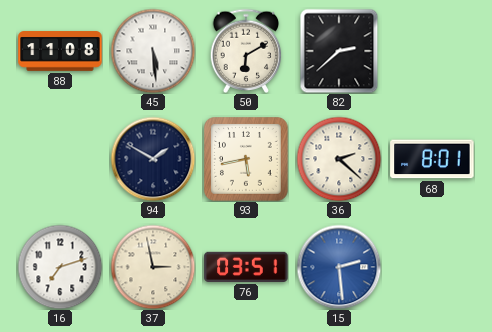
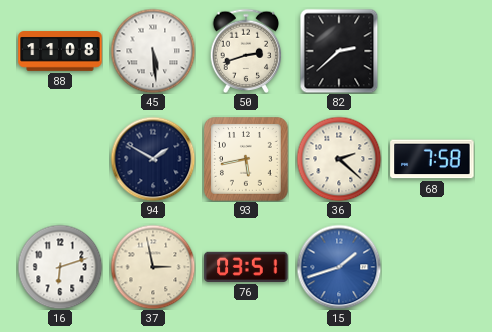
50: 6:10 -> 2:42
68: 8:01 -> 7:58
16: 7:12 -> 6:12
15: 2:29 -> 1:42
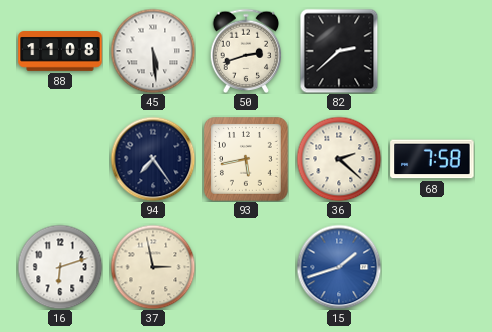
94: 1:50 -> 7:24
76: 03:51 -> none
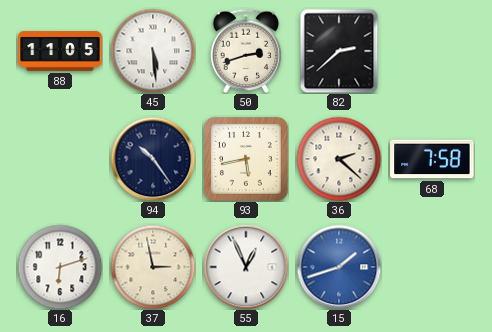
88: 11:08 -> 11:05
94: 7:24 -> 10:24
55: none -> 12:56
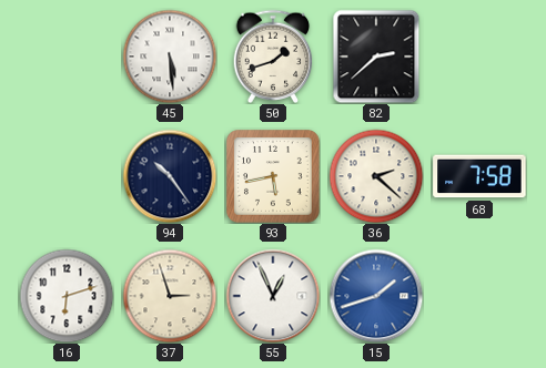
88: 11:05 -> none
50: 2:42 -> 1:42
37: 2:58 -> 2:57
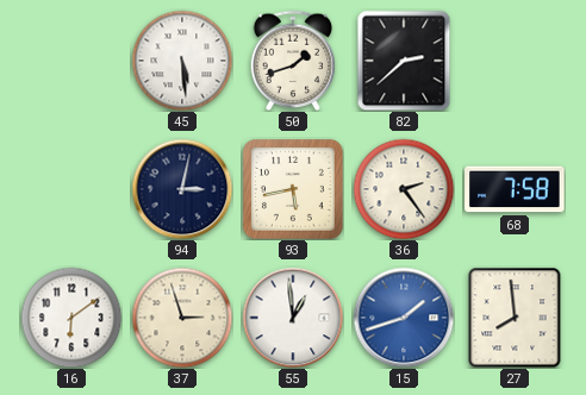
94: 10:24 -> 3:02
36: 2:22 -> 2:24
16: 6:12 -> 6:09
55: 12:56 -> 12:59
27: none -> 7:59
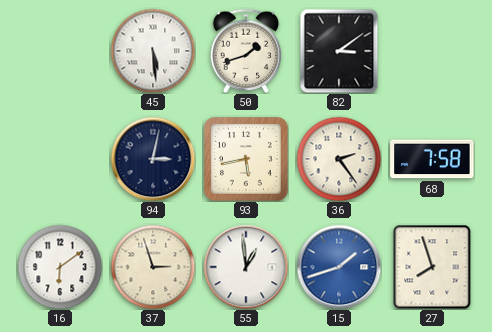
82: 2:38 -> 3:09
27: 7:59 -> 7:57
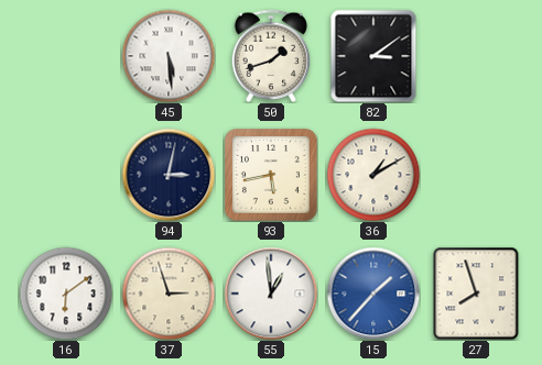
36: 2:24 -> 1:10
68: 7:58 -> none
15: 1:42 -> 1:37
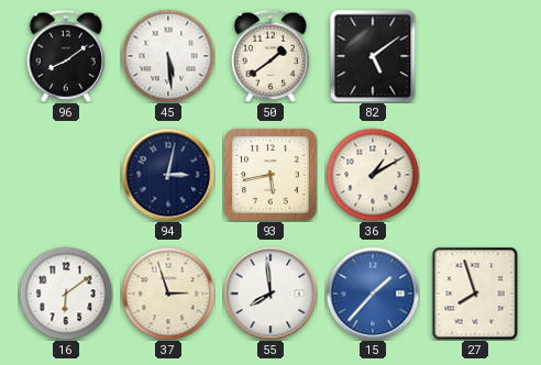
96: none -> 8:09
50: 1:42 -> 1:39
82: 3:09 -> 5:09
55: 12:59 -> 7:59
